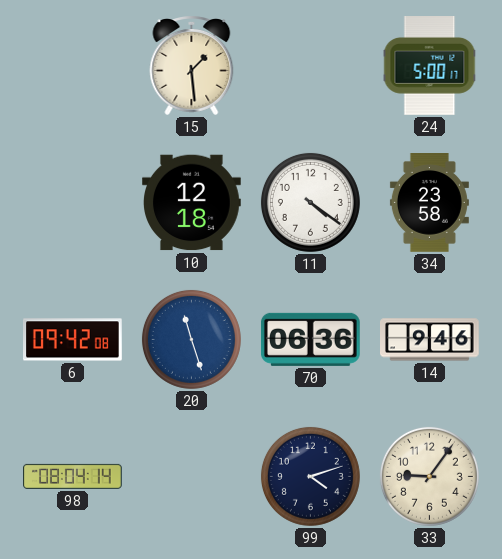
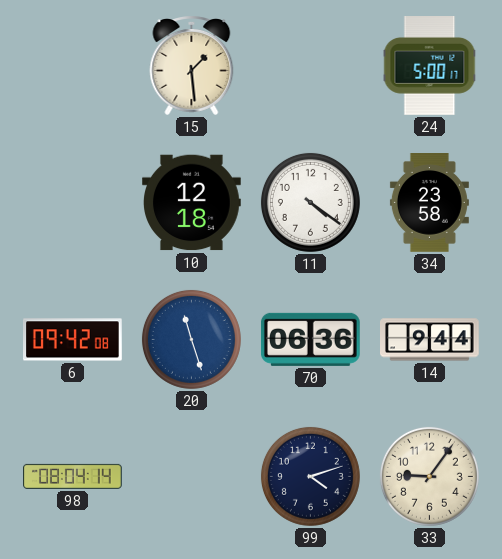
14: 9:46 -> 9:44
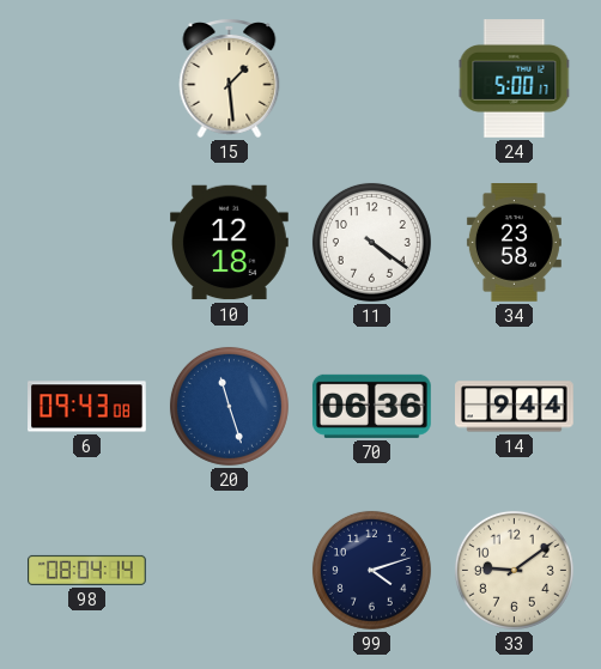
6: 09:42 -> 09:43
33: 9:06 -> 9:09
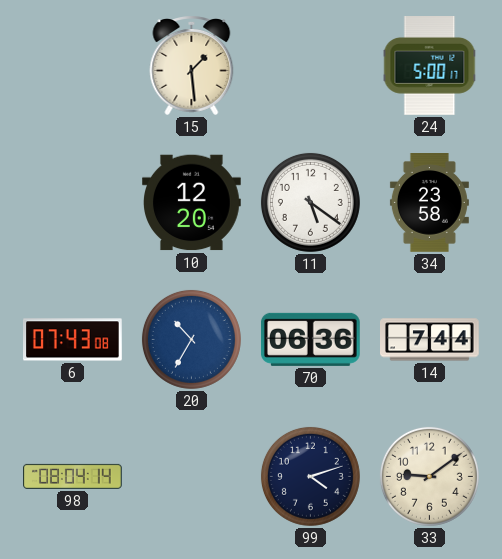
10: 12:18 -> 12:20
11: 4:21 -> 5:21
6: 09:43 -> 07:43
20: 11:27 -> 10:35
14: 9:44 -> 7:44
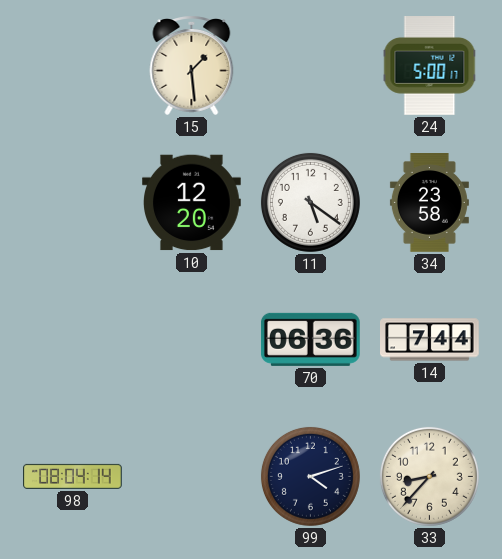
6: 07:43 -> none
20: 10:35 -> none
33: 9:09 -> 8:37
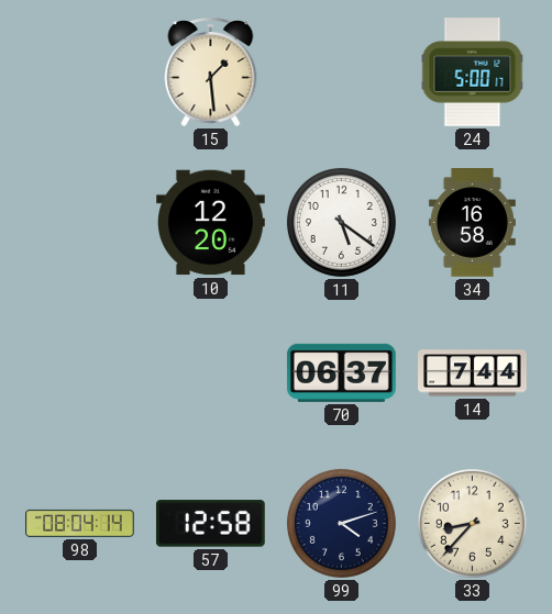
34: 23:58 -> 16:58
70: 06:36 -> 06:37
57: none -> 12:58
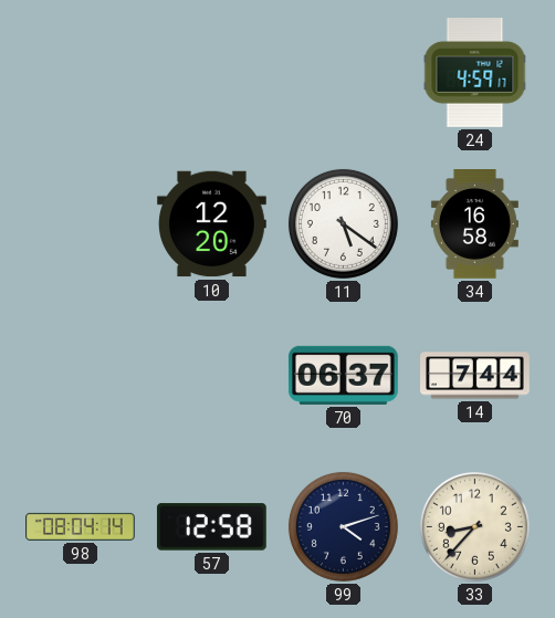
15: 1:29 -> none
24: 5:00 -> 4:59
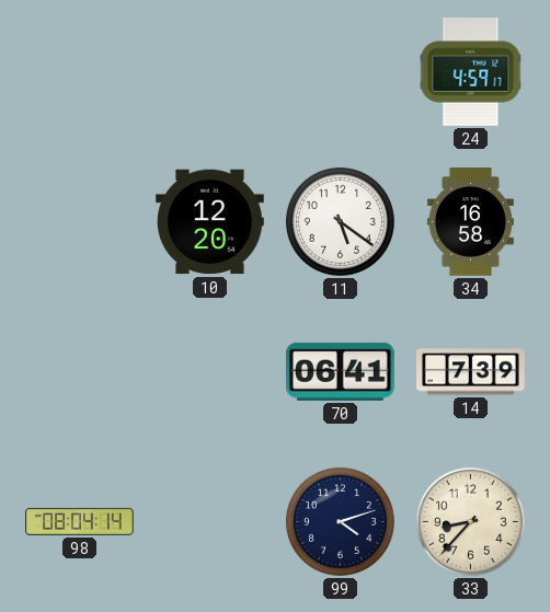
70: 06:37 -> 06:41
14: 7:44 -> 7:39
57: 12:58 -> none
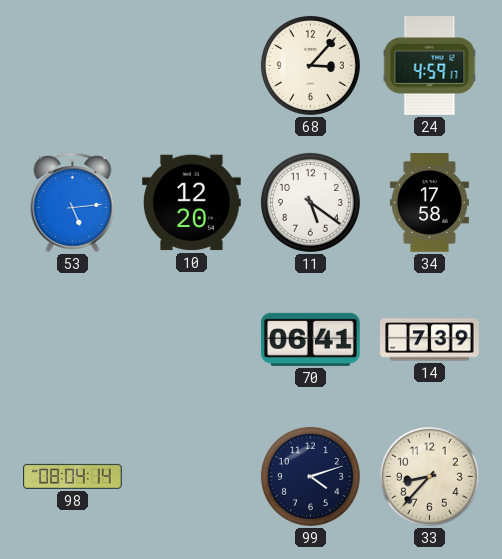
68: none -> 3:07
53: none -> 5:14
34: 16:58 -> 17:58
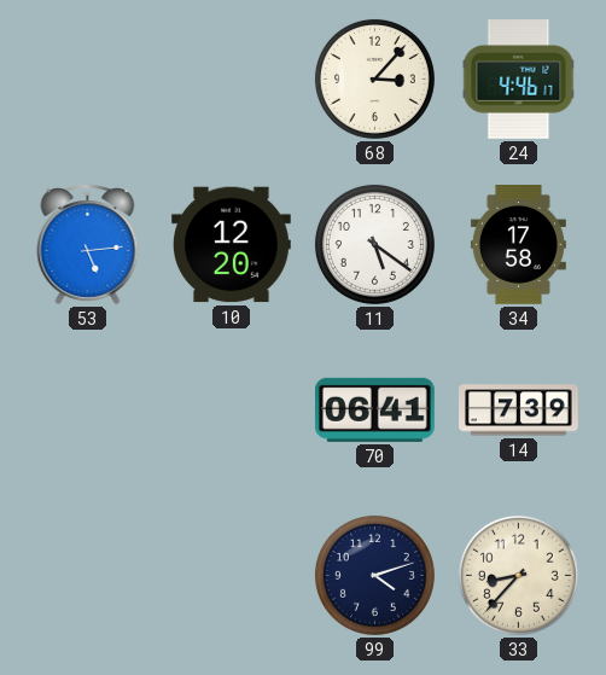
24: 4:59 -> 4:46
98: 08:04 -> none
